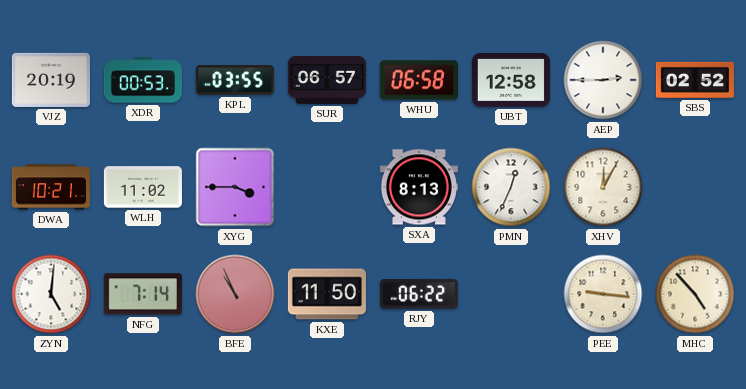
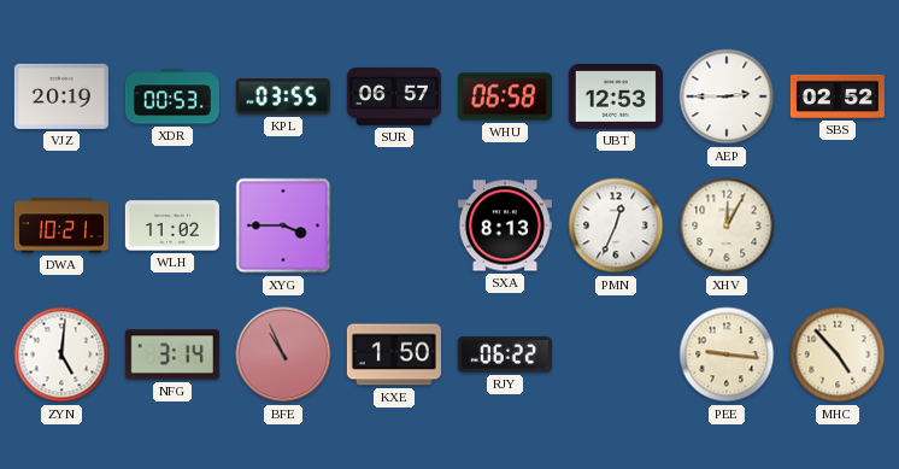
UBT: 12:58 -> 12:53
NFG: 7:14 -> 3:14
KXE: 11:50 -> 1:50
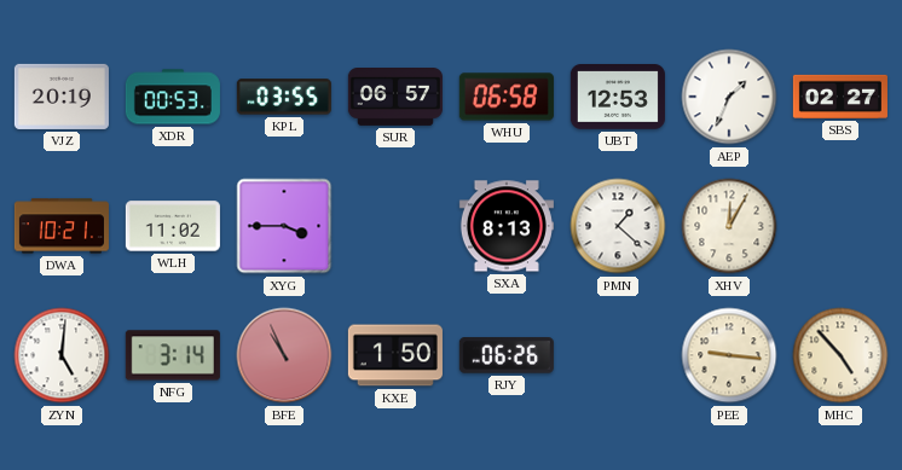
AEP: 2:45 -> 1:34
SBS: 02:52 -> 02:27
PMN: 12:34 -> 1:22
RJY: 06:22 -> 06:26
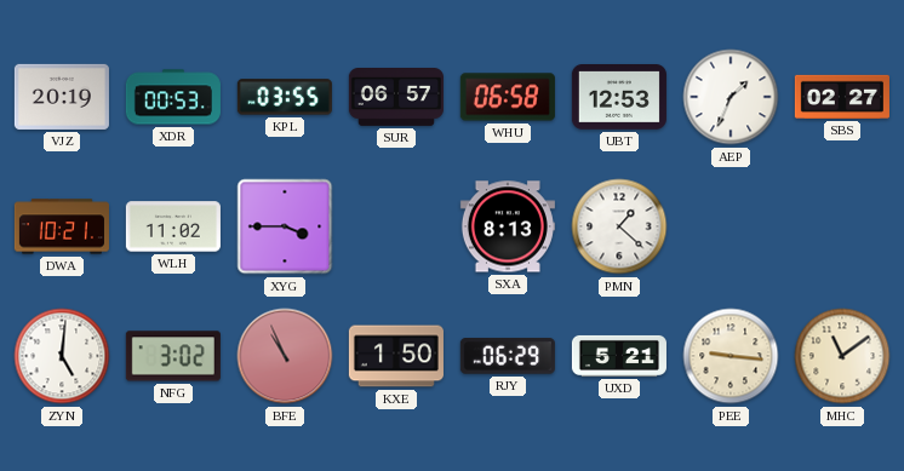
XHV: 12:05 -> none
NFG: 3:14 -> 3:02
RJY: 06:26 -> 06:29
UXD: none -> 5:21
MHC: 4:53 -> 11:09
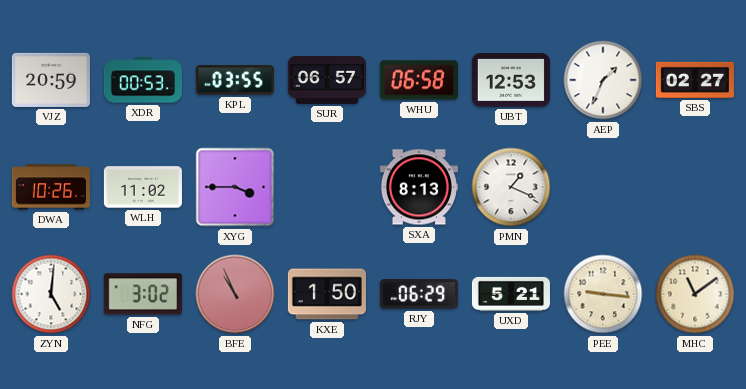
VJZ: 20:19 -> 20:59
DWA: 10:21 -> 10:26
PMN: 1:22 -> 1:19
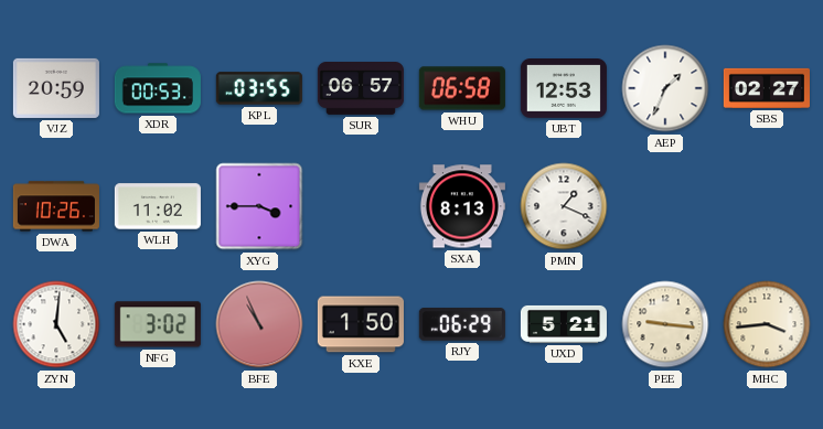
MHC: 11:09 -> 3:44
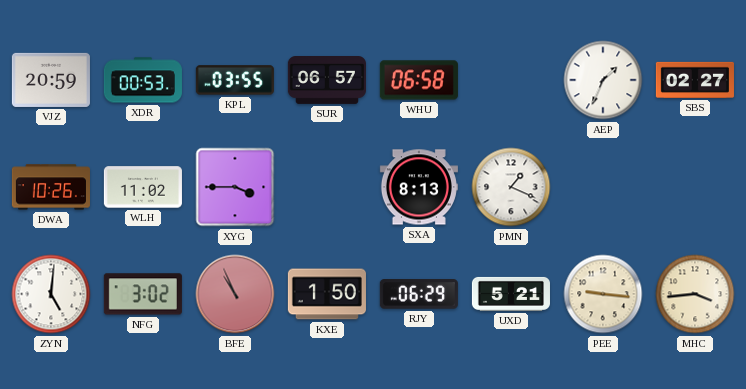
UBT: 12:53 -> none
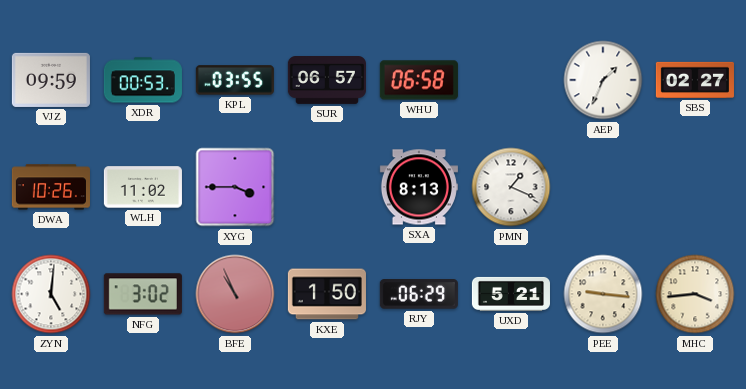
VJZ: 20:59 -> 09:59
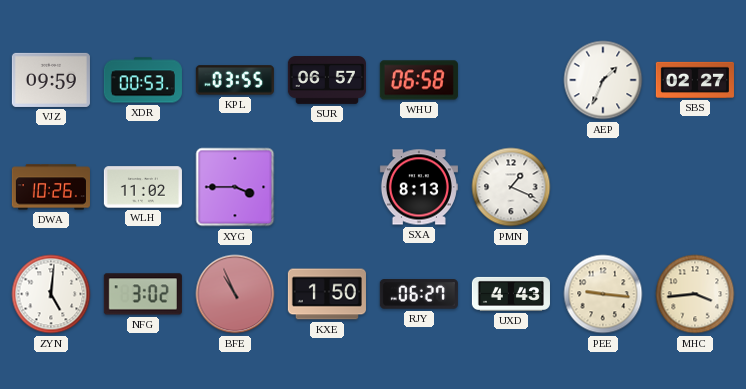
RJY: 06:29 -> 06:27
UXD: 5:21 -> 4:43
